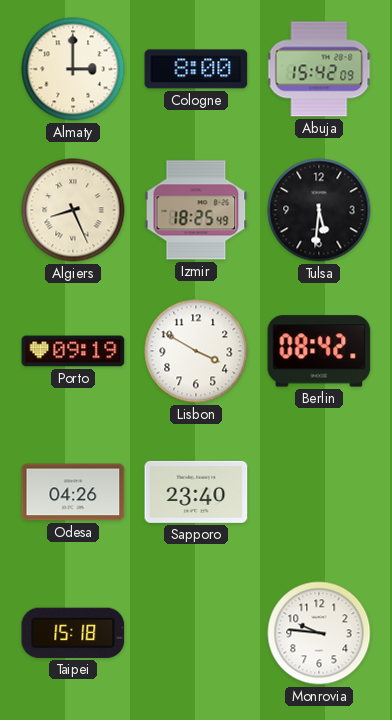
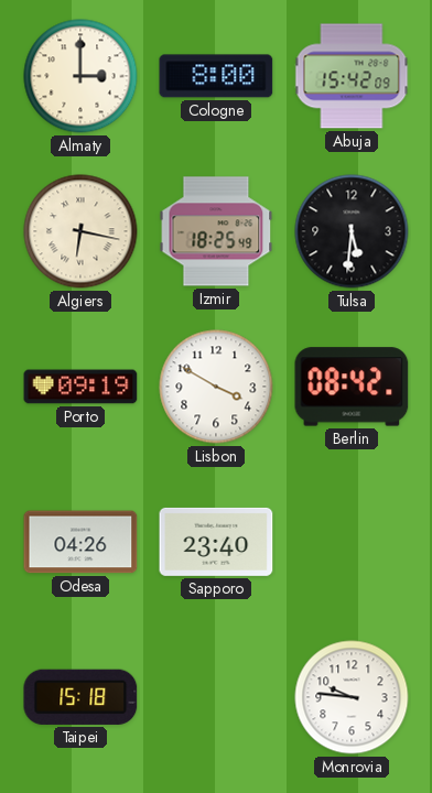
Algiers: 8:26 -> 6:17
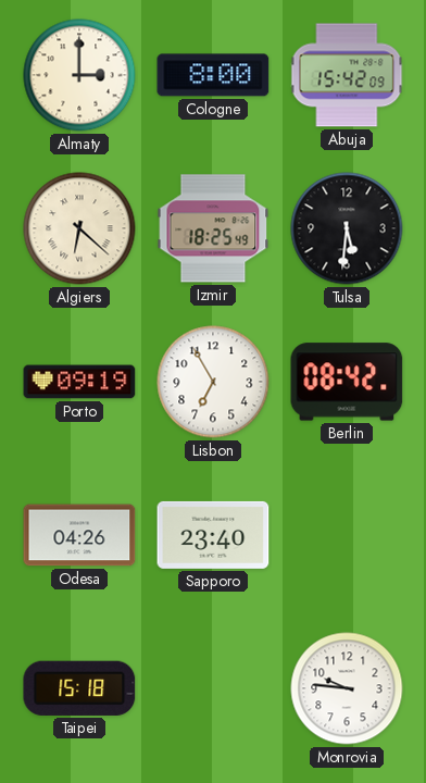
Algiers: 6:17 -> 6:22
Lisbon: 3:50 -> 6:55
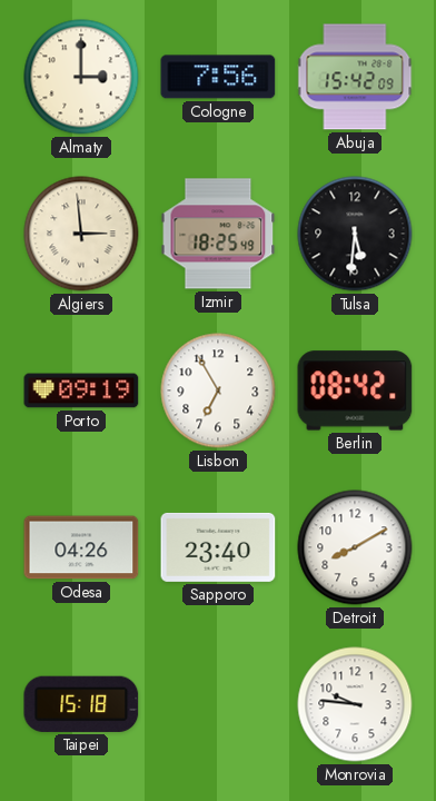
Cologne: 8:00 -> 7:56
Algiers: 6:22 -> 2:59
Detroit: none -> 8:10
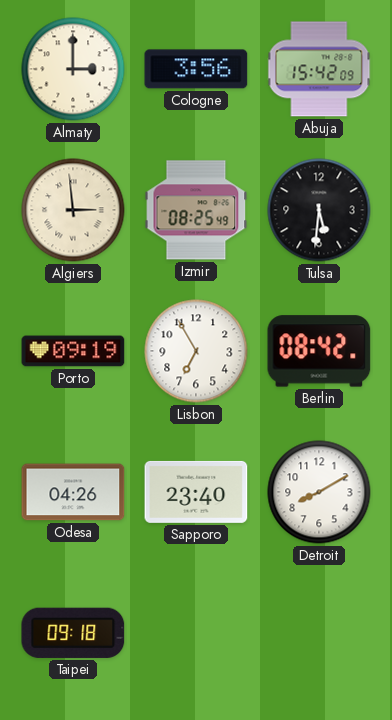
Cologne: 7:56 -> 3:56
Izmir: 18:25 -> 08:25
Taipei: 15:18 -> 09:18
Monrovia: 9:46 -> none
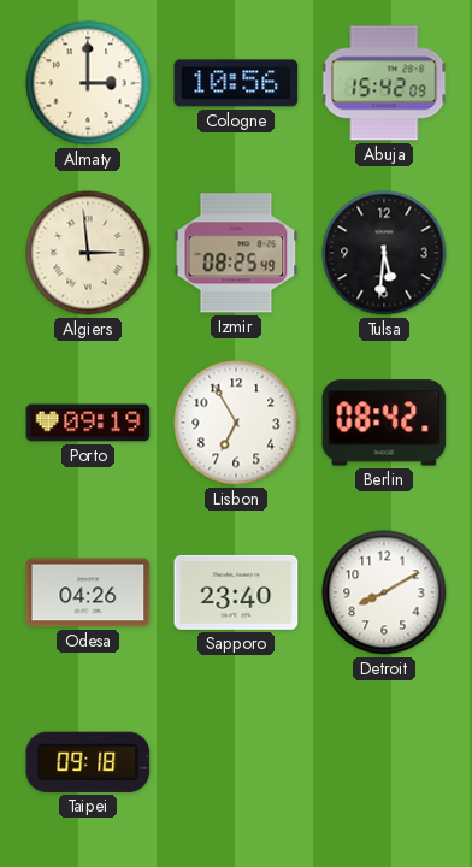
Cologne: 3:56 -> 10:56
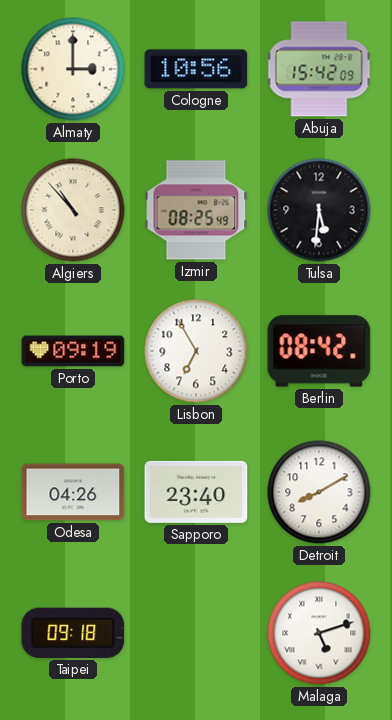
Algiers: 2:59 -> 10:53
Malaga: none -> 5:12
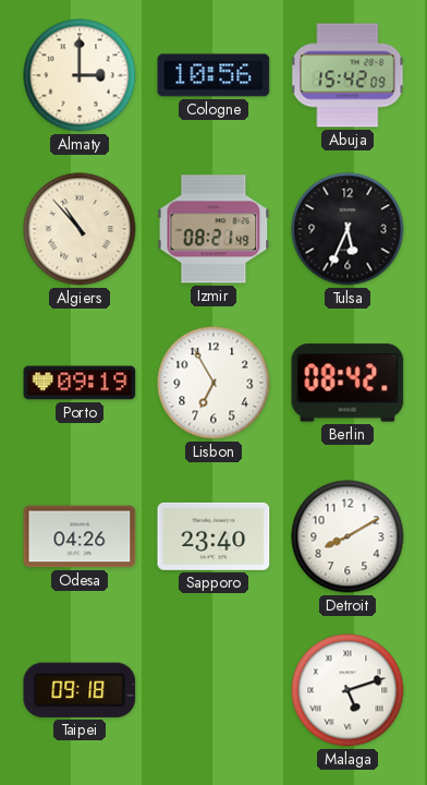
Izmir: 08:25 -> 08:21
Tulsa: 5:31 -> 5:34
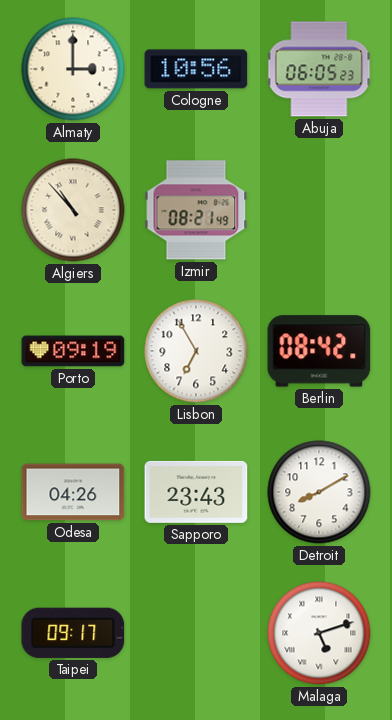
Abuja: 15:42 -> 06:05
Tulsa: 5:34 -> none
Sapporo: 23:40 -> 23:43
Taipei: 09:18 -> 09:17
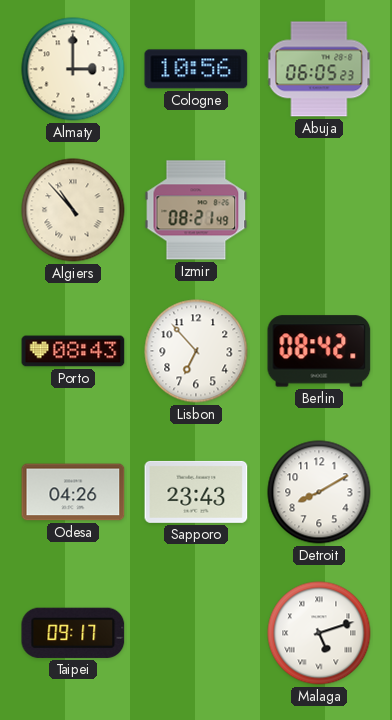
Porto: 09:19 -> 08:43
Lisbon: 6:55 -> 6:53
